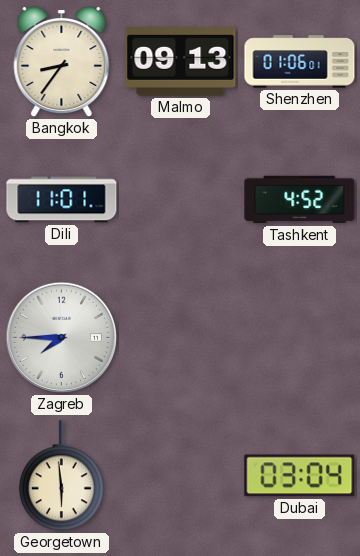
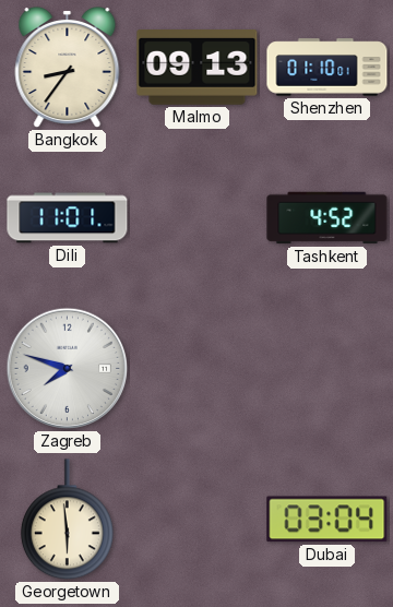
Shenzhen: 01:06 -> 01:10
Zagreb: 7:45 -> 7:48
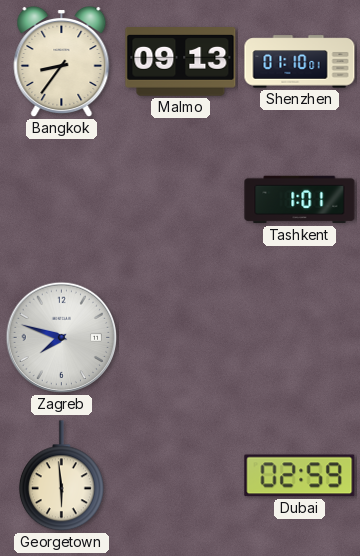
Dili: 11:01 -> none
Tashkent: 4:52 -> 1:01
Dubai: 03:04 -> 02:59
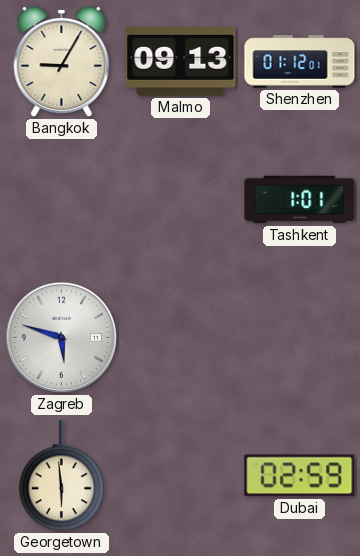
Bangkok: 8:36 -> 9:05
Shenzhen: 01:10 -> 01:12
Zagreb: 7:48 -> 5:48
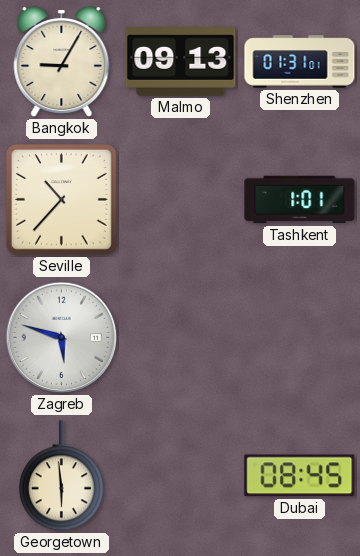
Shenzhen: 01:12 -> 01:31
Seville: none -> 10:37
Dubai: 02:59 -> 08:45
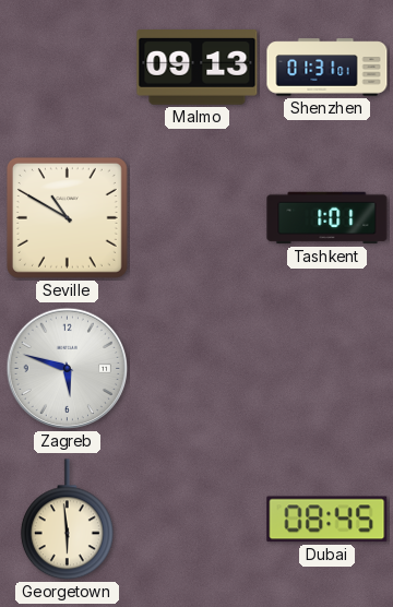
Bangkok: 9:05 -> none
Seville: 10:37 -> 10:50
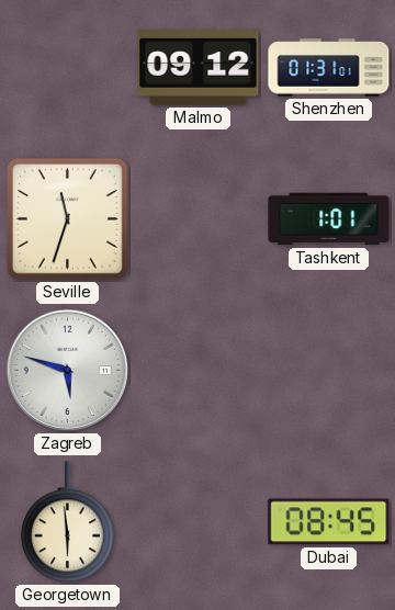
Malmo: 09:13 -> 09:12
Seville: 10:50 -> 11:33
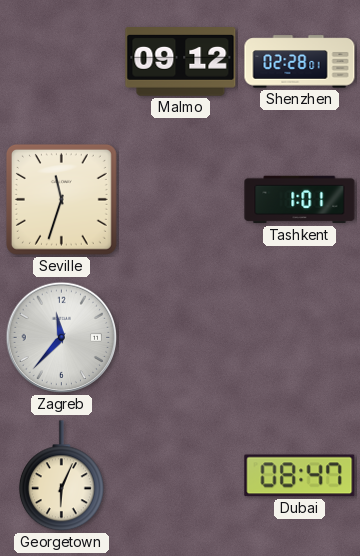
Shenzhen: 01:31 -> 02:28
Zagreb: 5:48 -> 11:37
Georgetown: 5:59 -> 6:04
Dubai: 08:45 -> 08:47
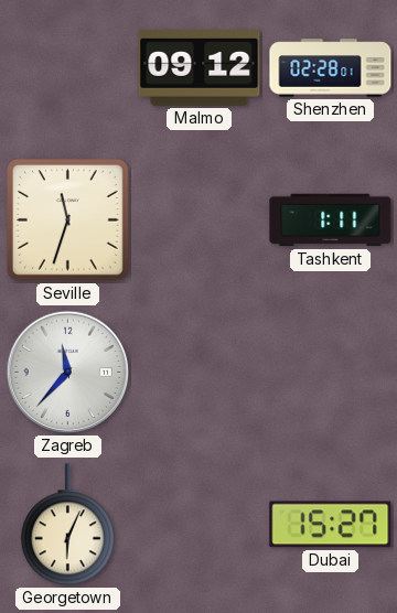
Tashkent: 1:01 -> 1:11
Dubai: 08:47 -> 15:27
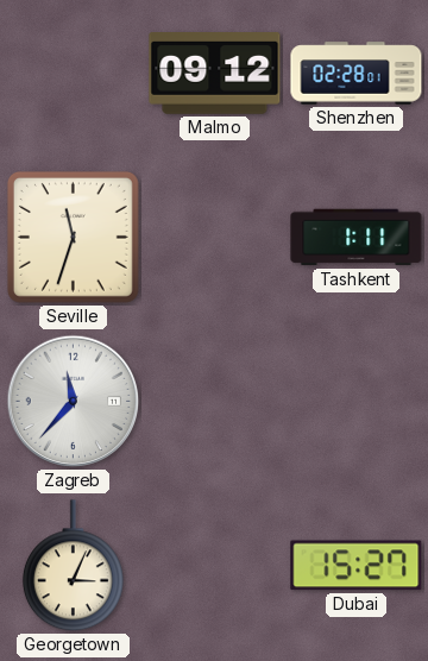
Georgetown: 6:04 -> 3:04
